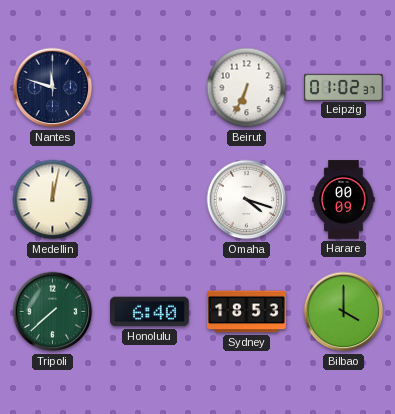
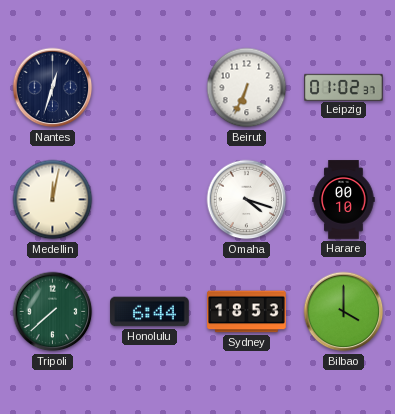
Nantes: 11:48 -> 12:33
Harare: 00:09 -> 00:10
Honolulu: 6:40 -> 6:44
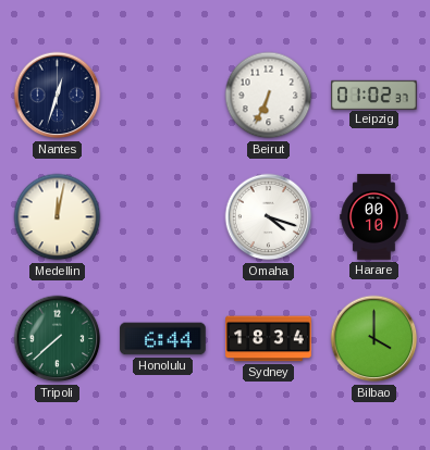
Sydney: 18:53 -> 18:34
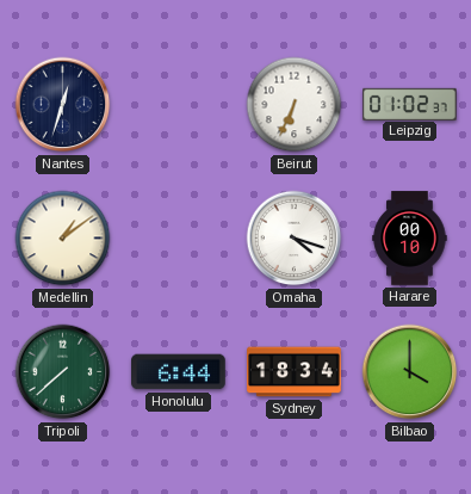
Medellin: 12:02 -> 1:09
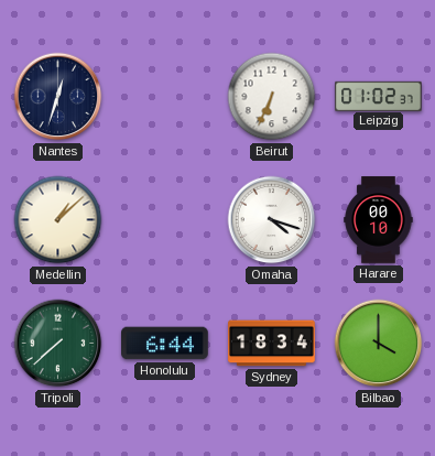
Medellin: 1:09 -> 1:08
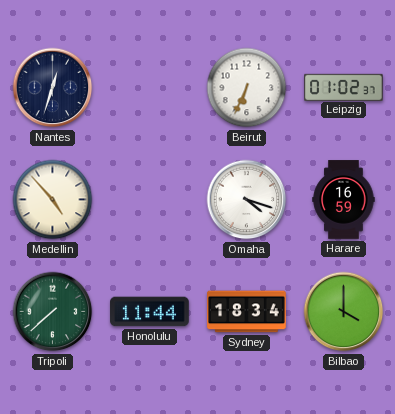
Medellin: 1:08 -> 4:53
Harare: 00:10 -> 16:59
Honolulu: 6:44 -> 11:44
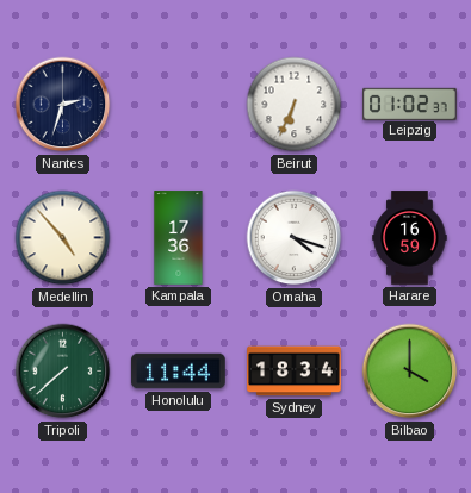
Nantes: 12:33 -> 2:33
Kampala: none -> 17:36
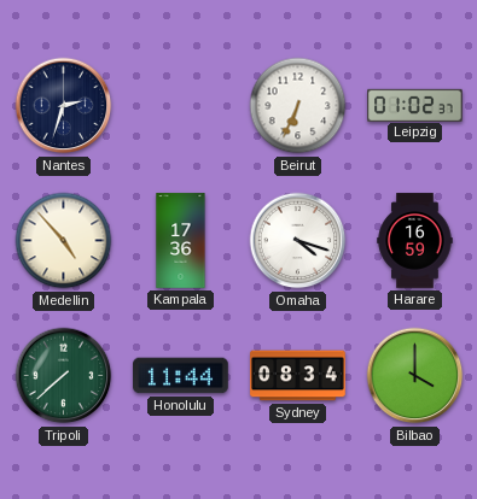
Sydney: 18:34 -> 08:34
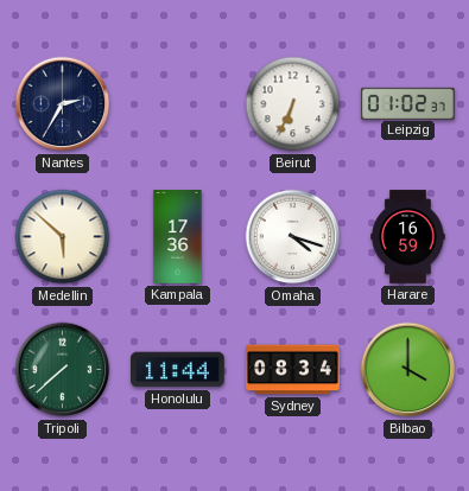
Nantes: 2:33 -> 2:35
Medellin: 4:53 -> 5:52
